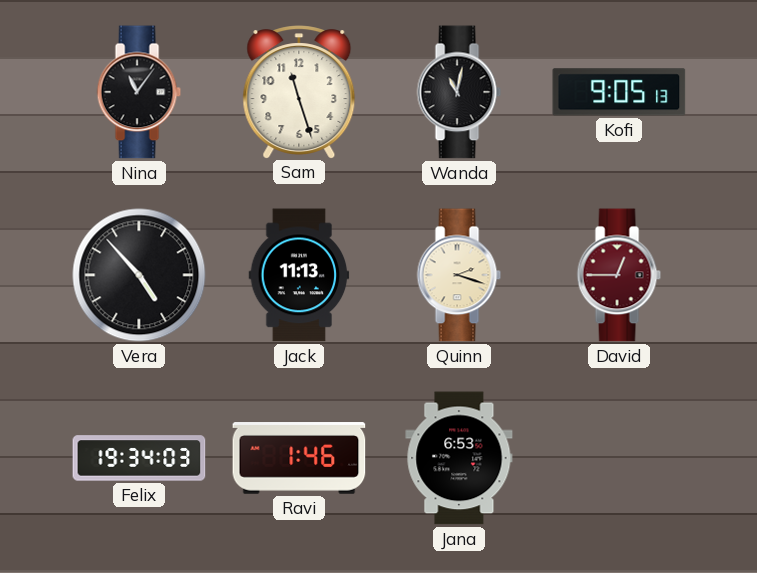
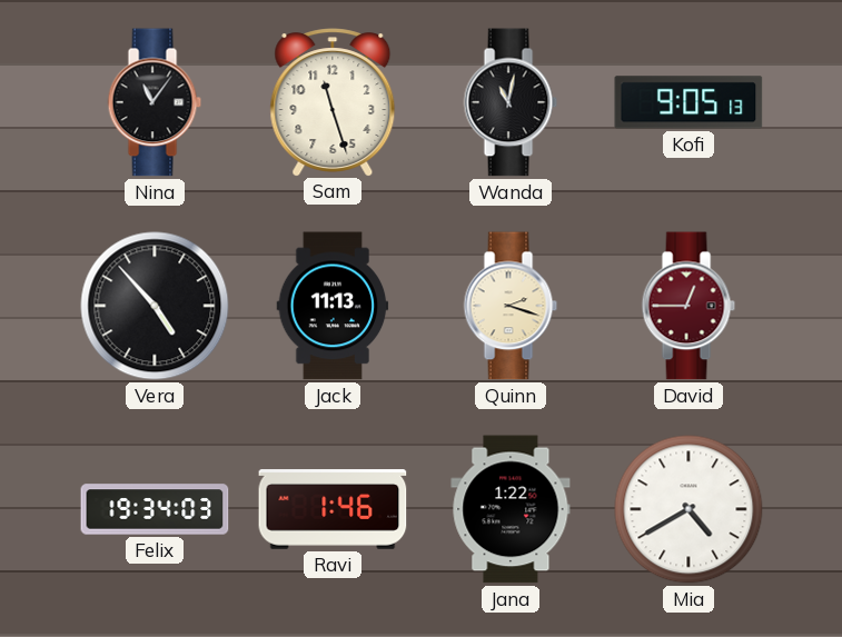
Jana: 6:53 -> 1:22
Mia: none -> 4:40
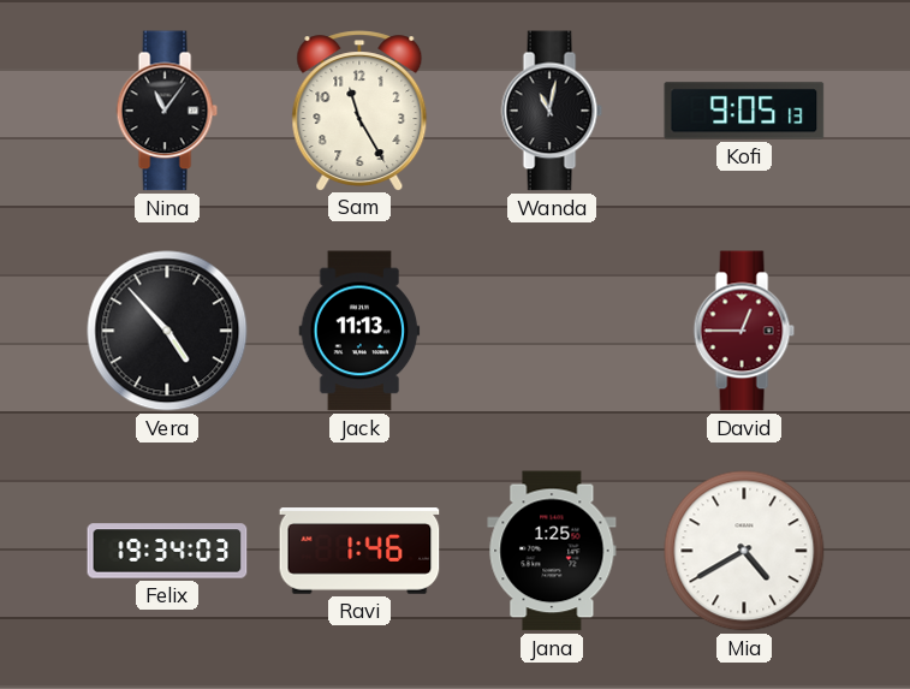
Sam: 11:27 -> 11:25
Quinn: 2:18 -> none
Jana: 1:22 -> 1:25
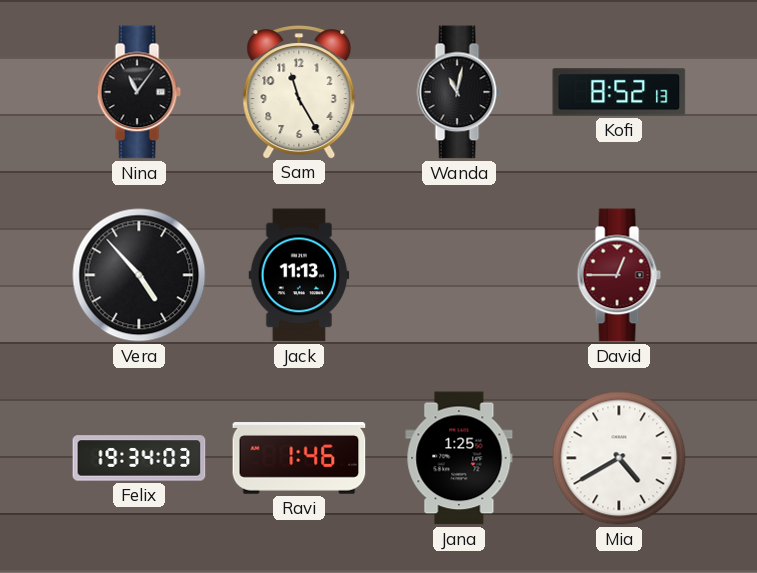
Kofi: 9:05 -> 8:52
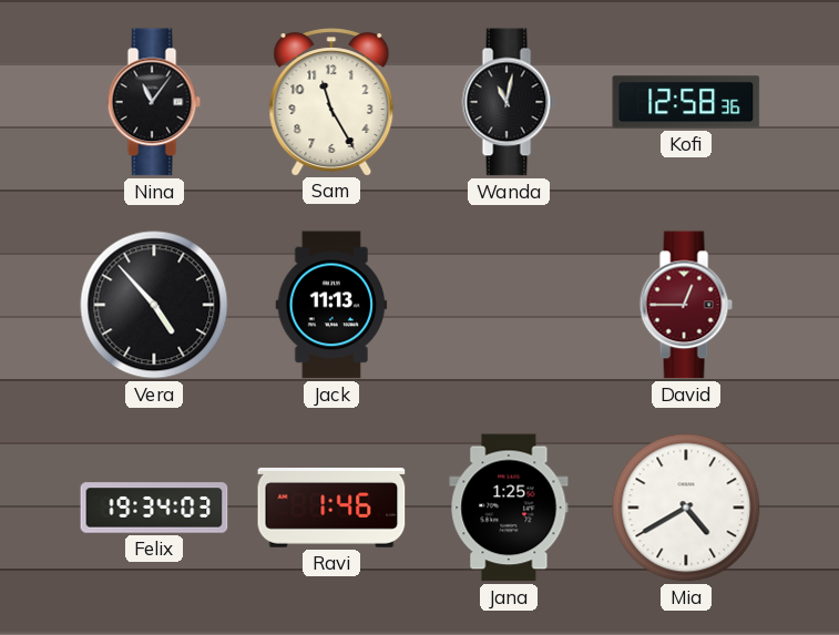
Kofi: 8:52 -> 12:58
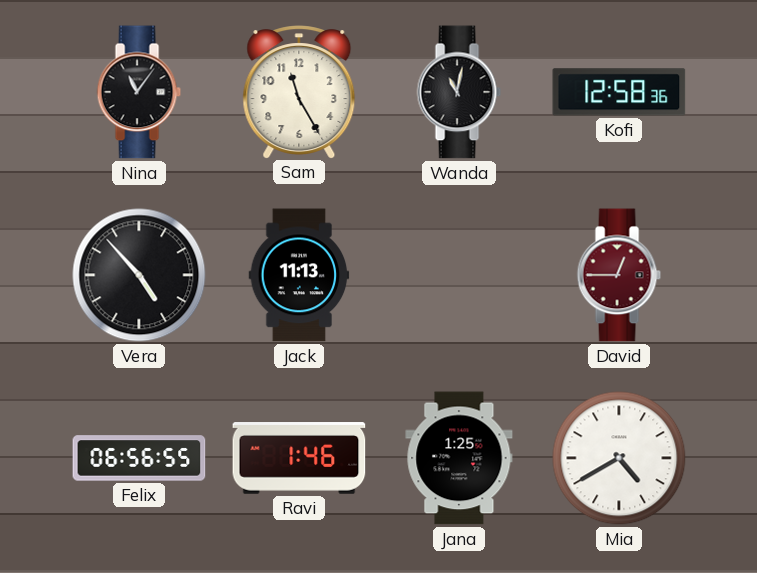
Felix: 19:34 -> 06:56
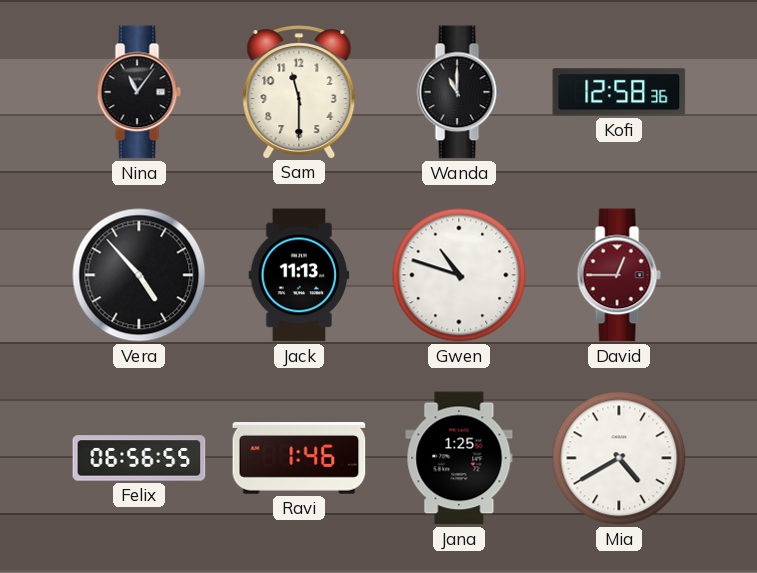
Sam: 11:25 -> 11:30
Wanda: 11:02 -> 11:00
Gwen: none -> 10:48
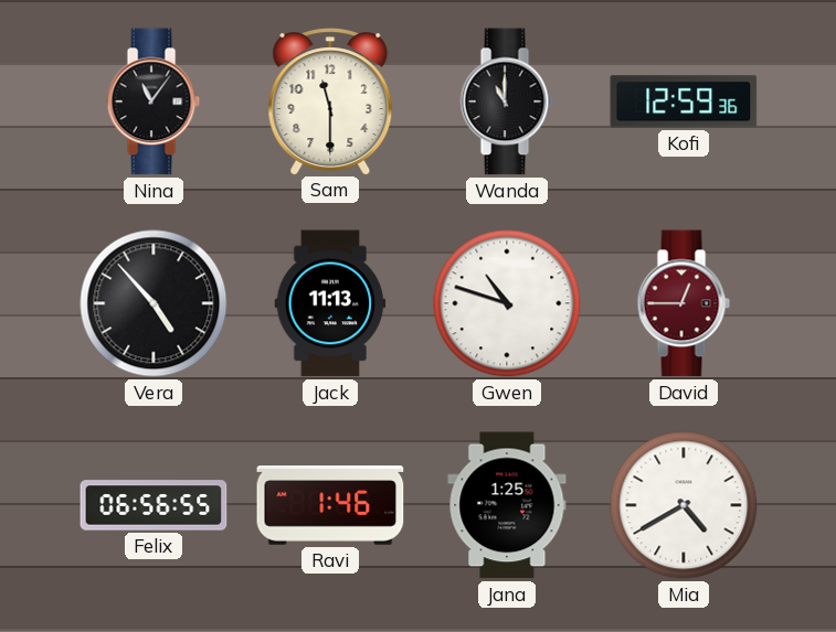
Kofi: 12:58 -> 12:59
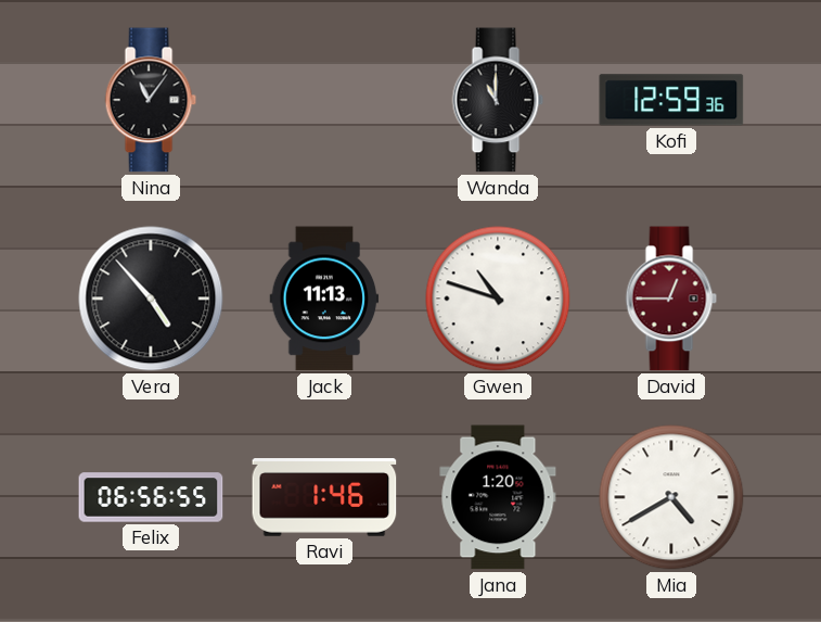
Sam: 11:30 -> none
Jana: 1:25 -> 1:20
